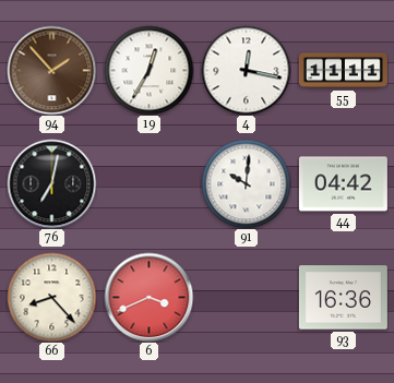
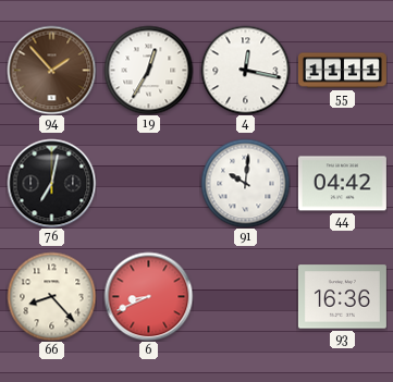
6: 3:41 -> 8:41
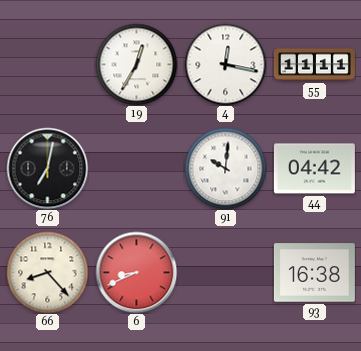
94: 1:53 -> none
93: 16:36 -> 16:38
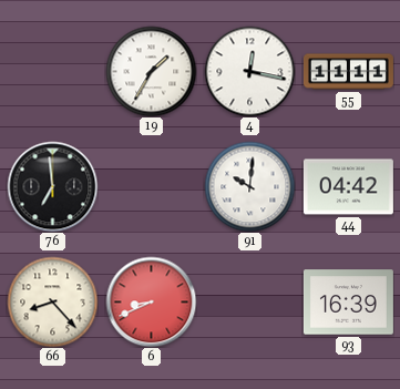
19: 12:35 -> 1:35
76: 7:02 -> 6:59
93: 16:38 -> 16:39
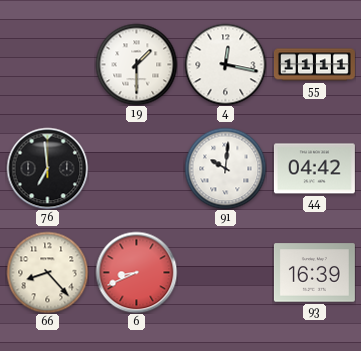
19: 1:35 -> 1:30
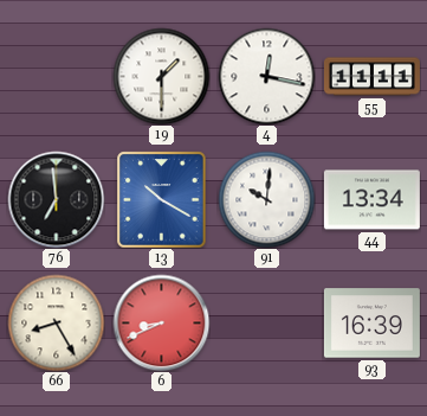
13: none -> 10:20
44: 04:42 -> 13:34
66: 8:23 -> 8:25
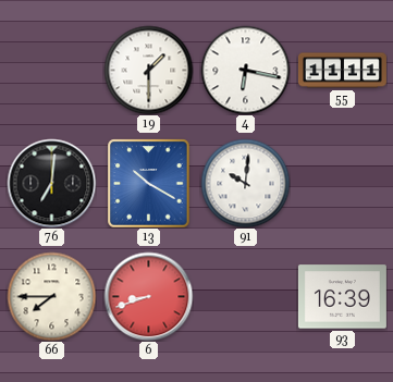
4: 12:17 -> 6:17
76: 6:59 -> 7:01
44: 13:34 -> none
66: 8:25 -> 7:45
6: 8:41 -> 8:42
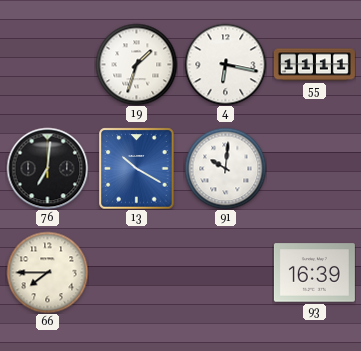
19: 1:30 -> 1:33
6: 8:42 -> none
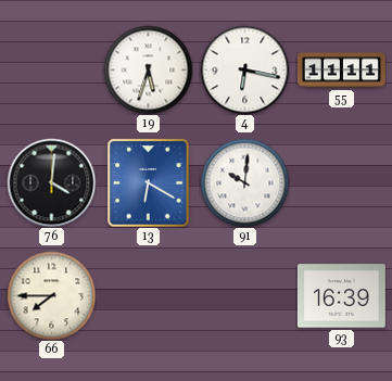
19: 1:33 -> 5:33
76: 7:01 -> 4:01
13: 10:20 -> 6:20
